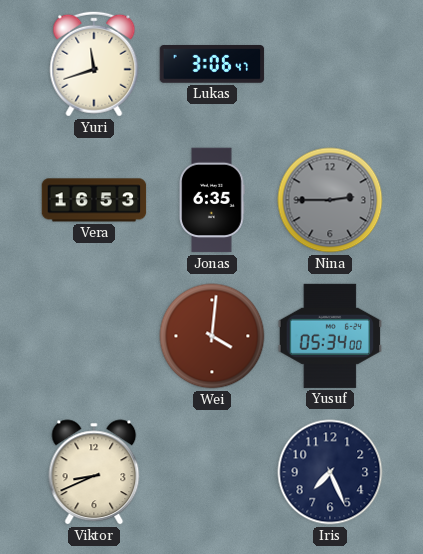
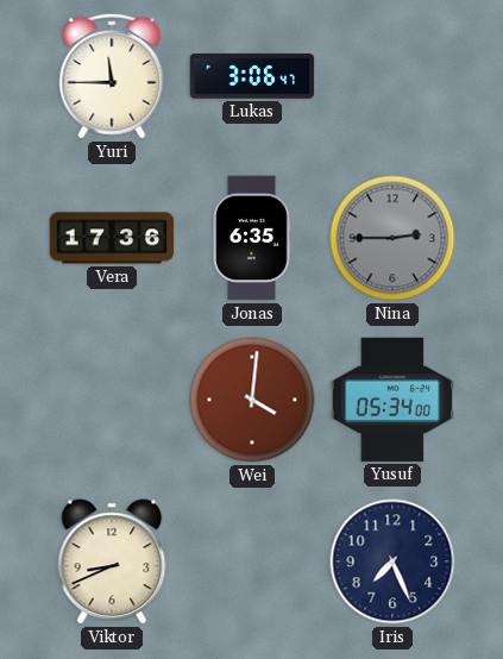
Yuri: 11:42 -> 11:45
Vera: 16:53 -> 17:36
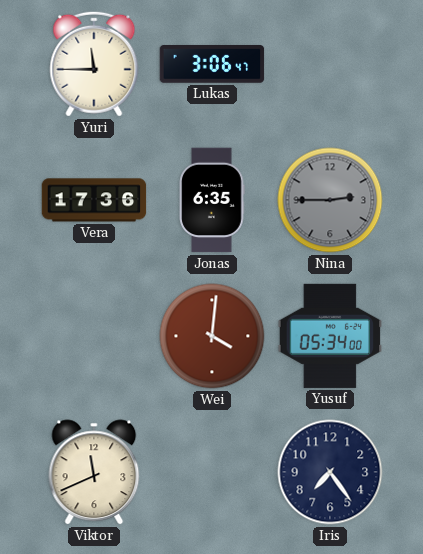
Viktor: 8:41 -> 11:41
Iris: 7:26 -> 7:24
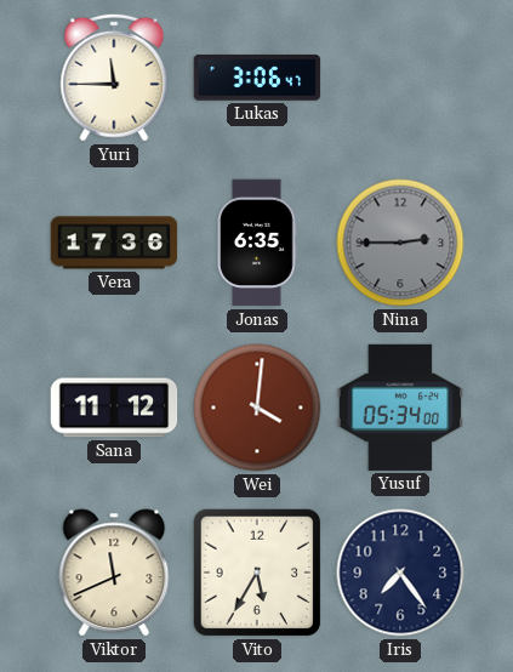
Sana: none -> 11:12
Vito: none -> 5:35
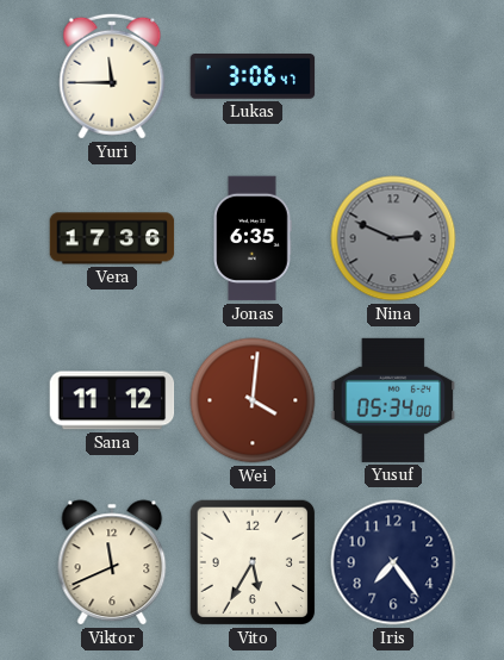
Nina: 2:45 -> 2:49
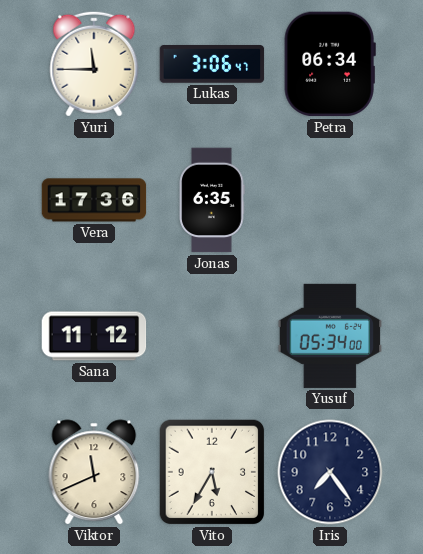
Petra: none -> 06:34
Nina: 2:49 -> none
Wei: 4:01 -> none
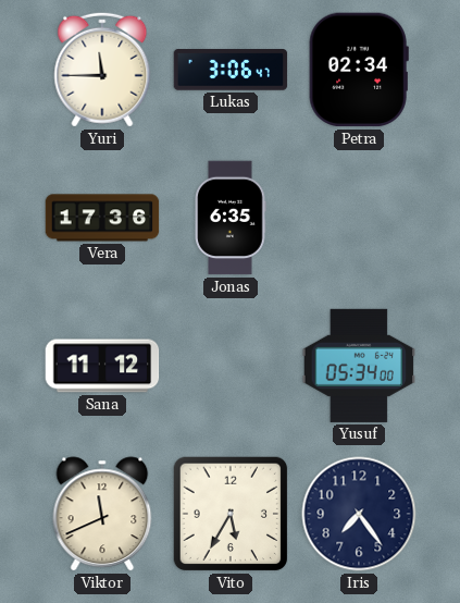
Petra: 06:34 -> 02:34
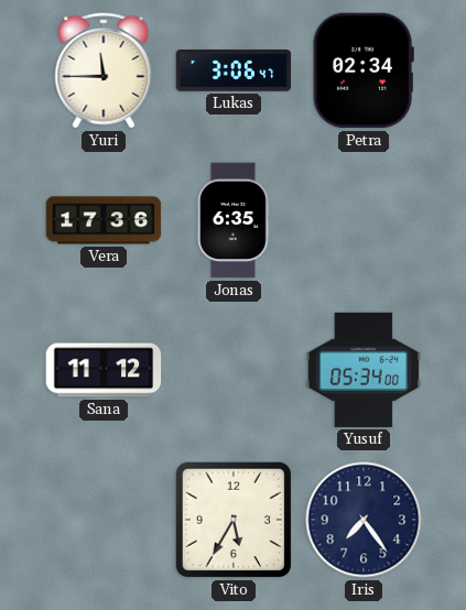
Viktor: 11:41 -> none
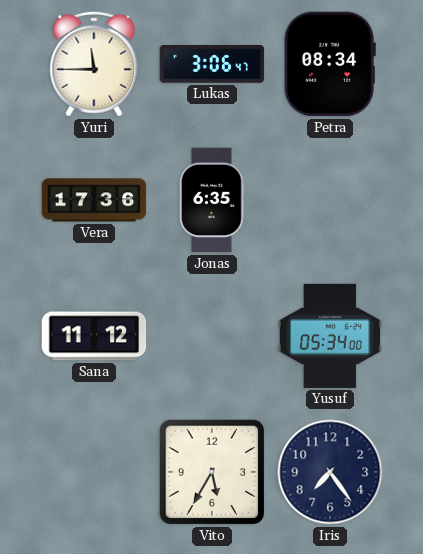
Petra: 02:34 -> 08:34
